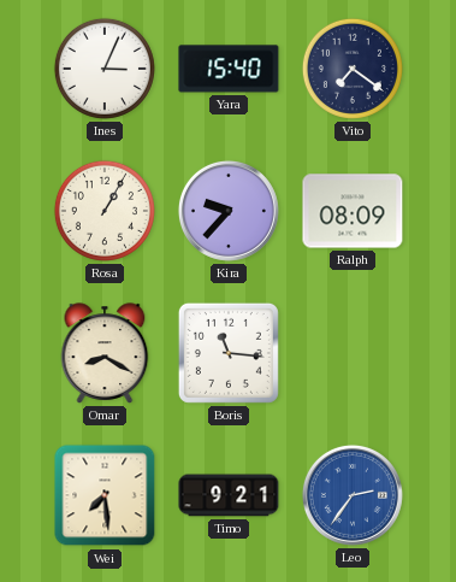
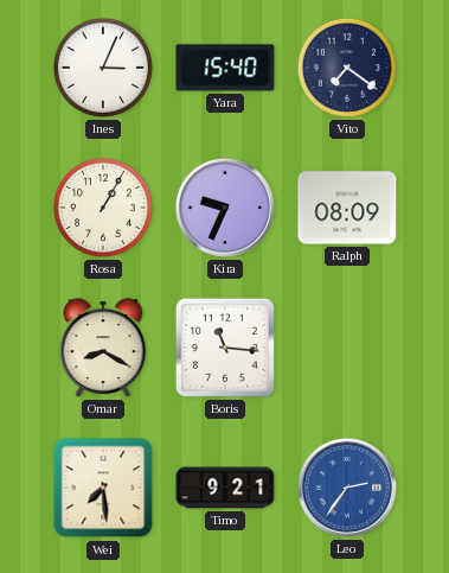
Kira: 9:37 -> 9:34
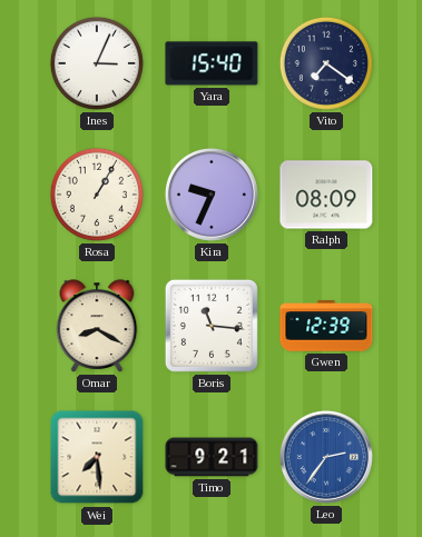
Gwen: none -> 12:39
